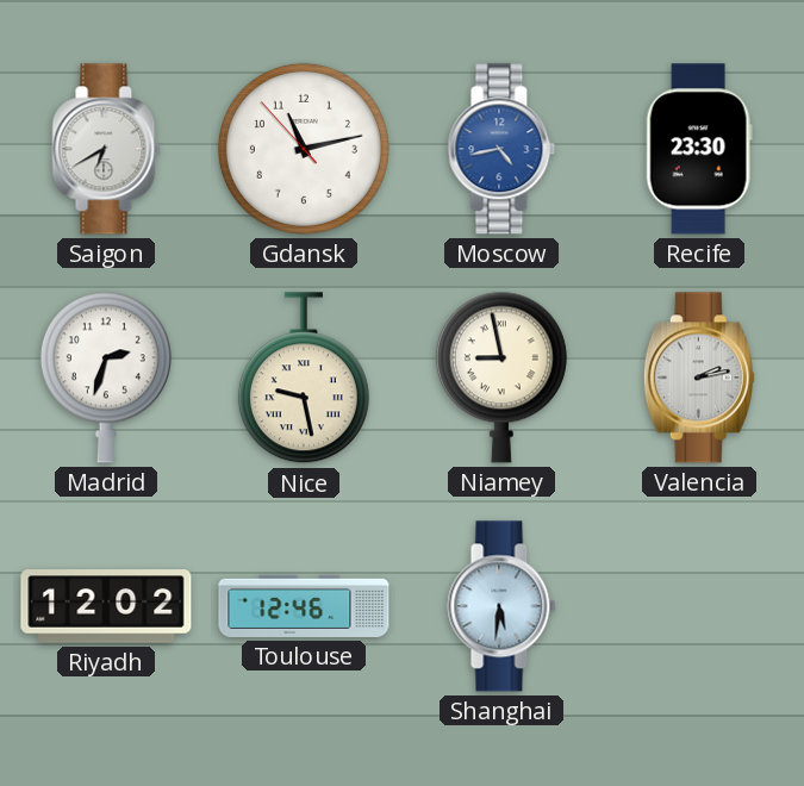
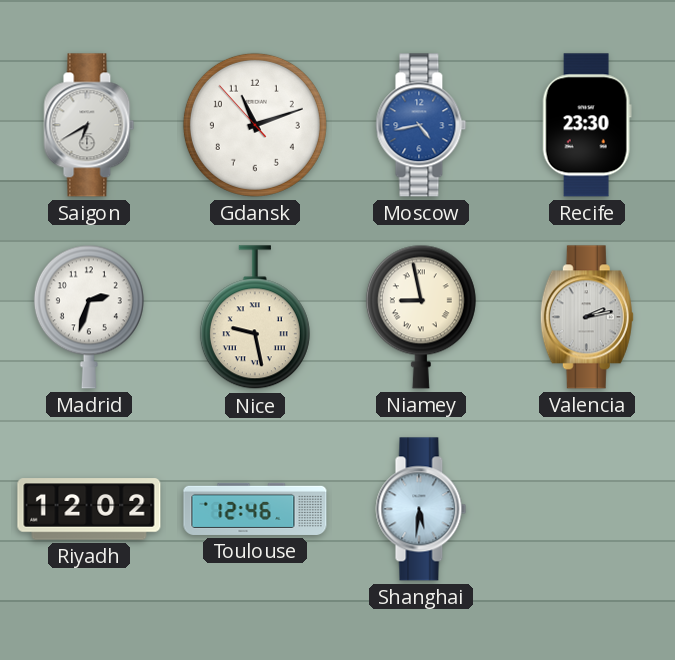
Gdansk: 11:12 -> 11:11
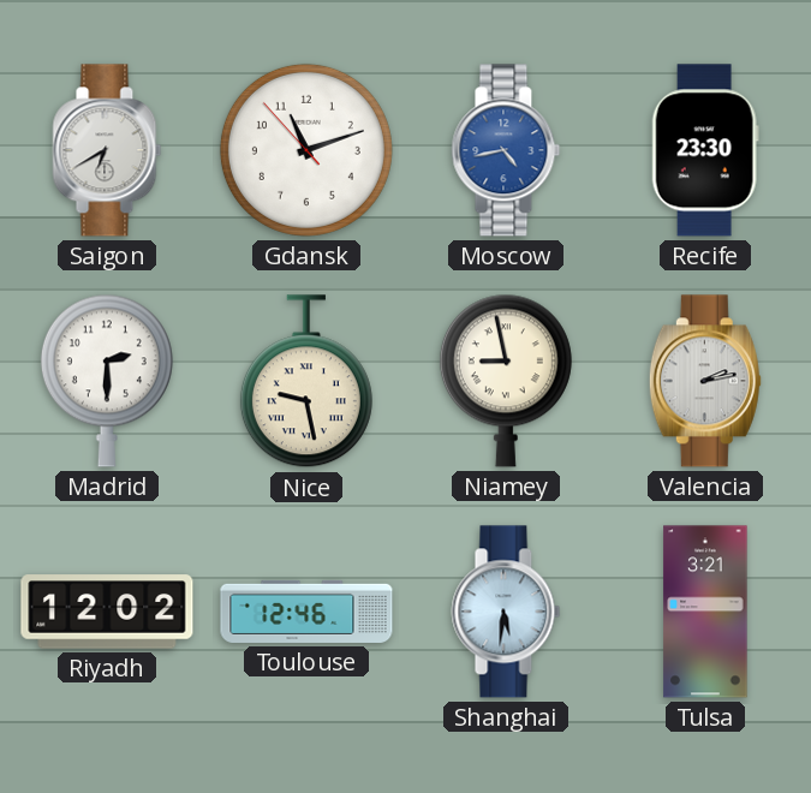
Madrid: 2:33 -> 2:30
Tulsa: none -> 3:21
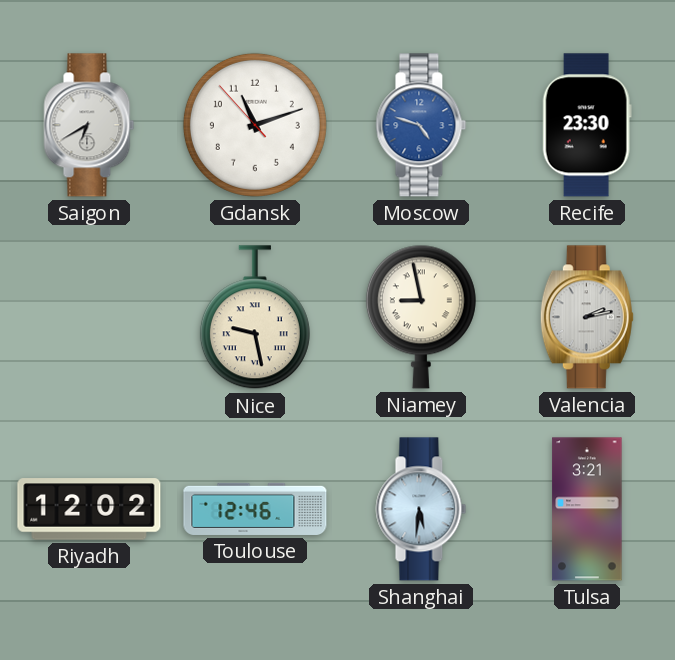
Moscow: 4:43 -> 4:48
Madrid: 2:30 -> none
